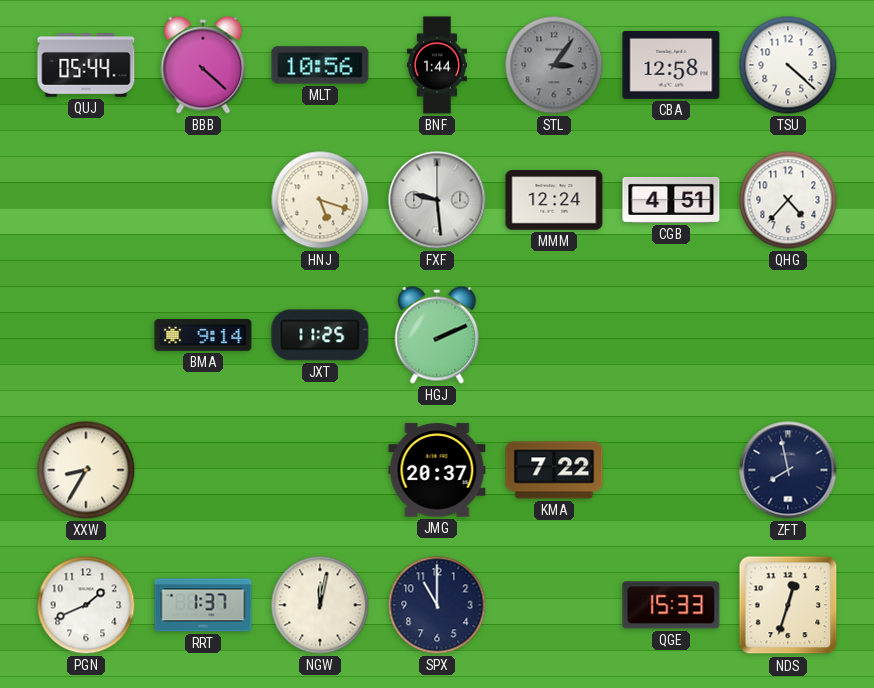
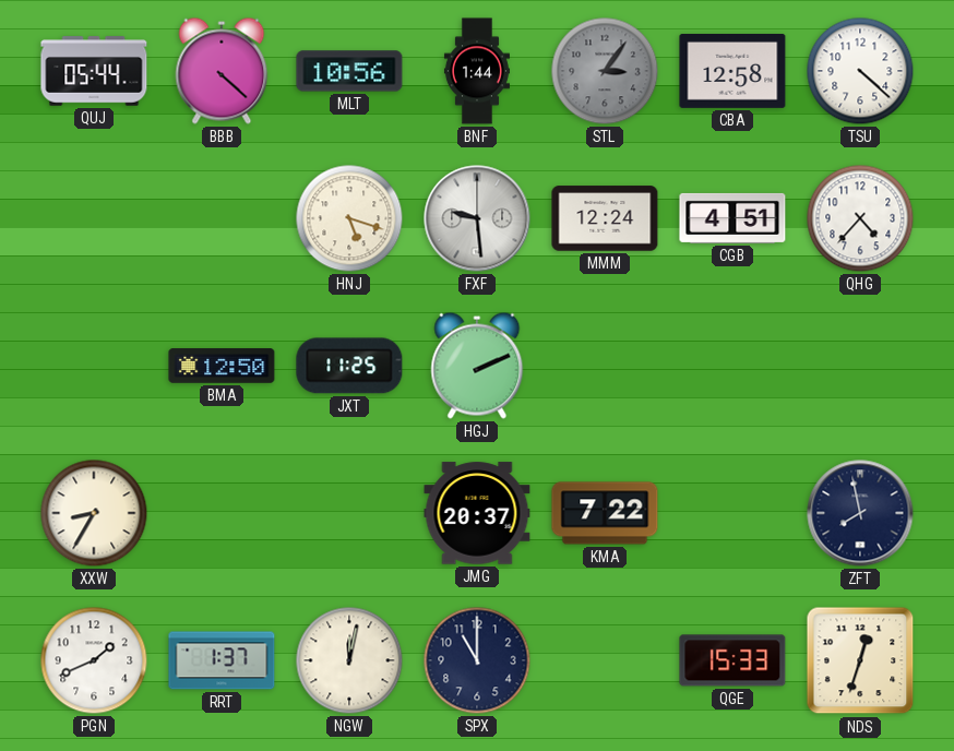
BMA: 9:14 -> 12:50
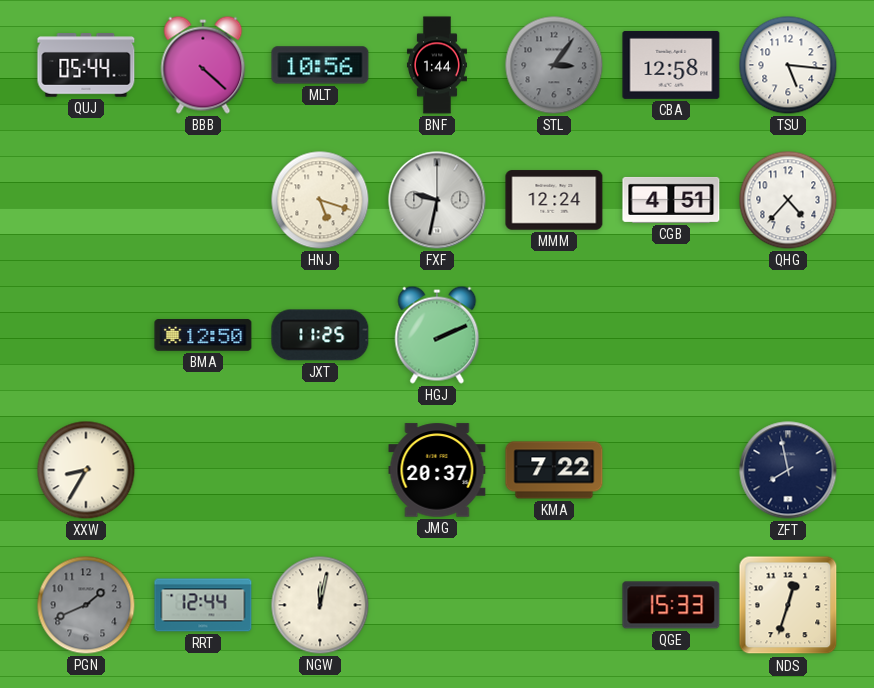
TSU: 4:22 -> 5:16
FXF: 9:29 -> 9:32
PGN dial: white -> grey
RRT: 1:37 -> 12:44
SPX: 11:00 -> none
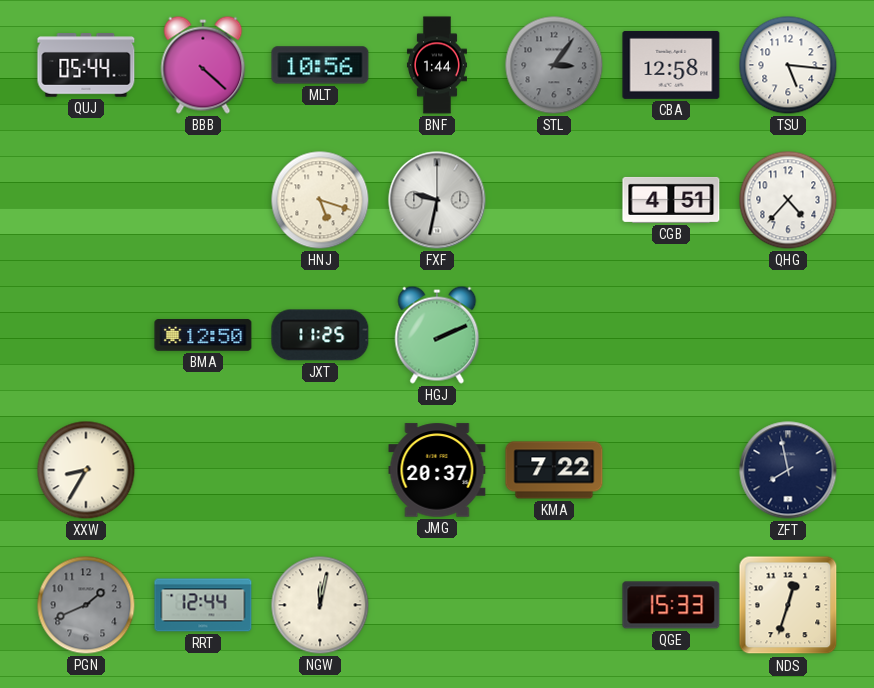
MMM: 12:24 -> none
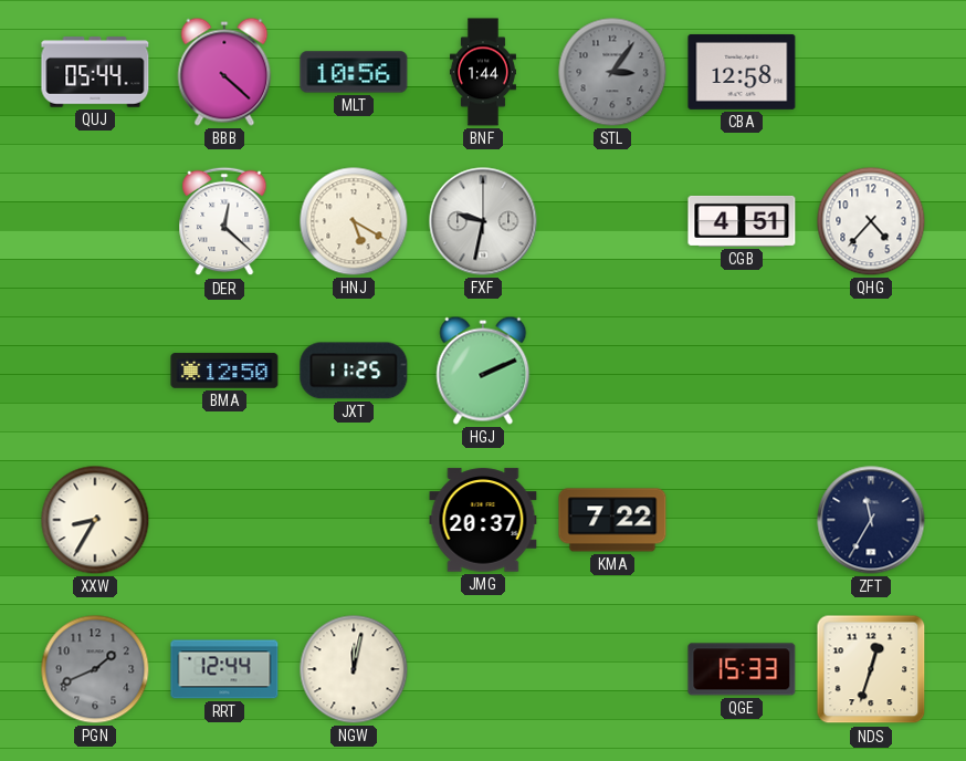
TSU: 5:16 -> none
DER: none -> 12:22
HNJ: 5:18 -> 5:20
ZFT: 7:58 -> 11:35
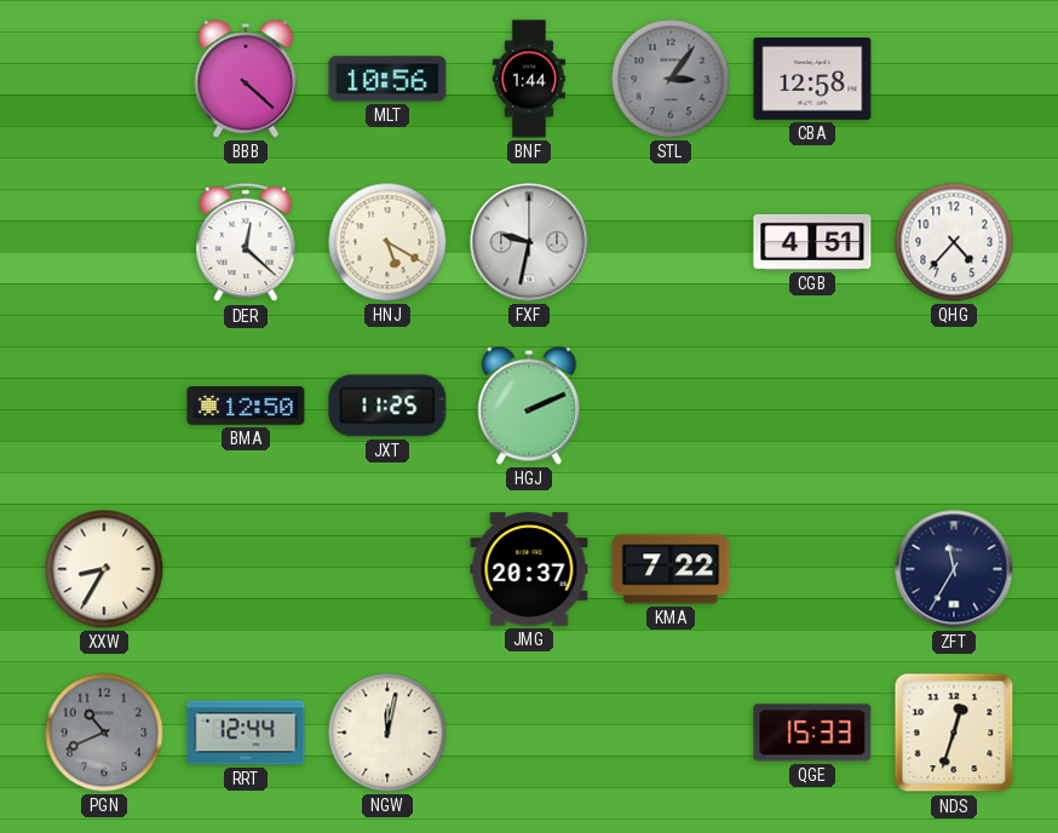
QUJ: 05:44 -> none
PGN: 1:41 -> 10:41
